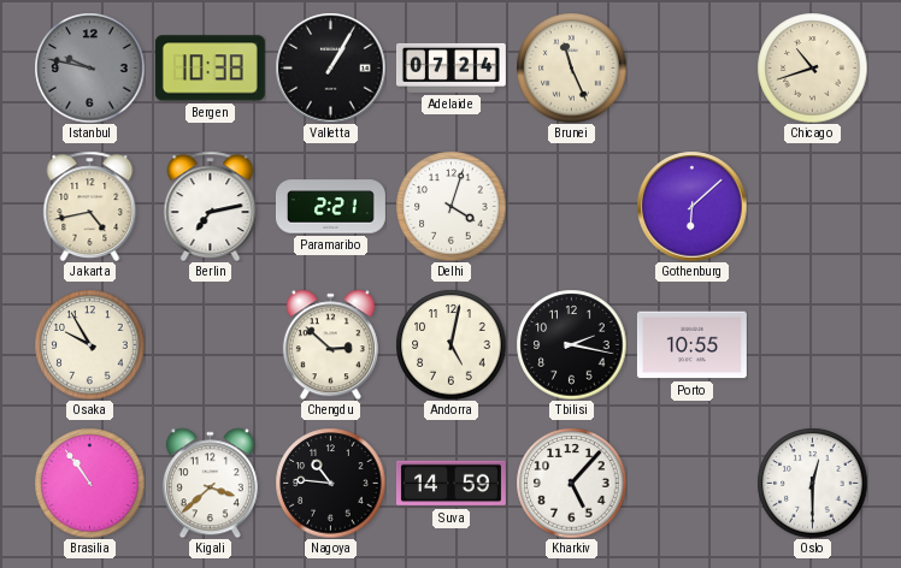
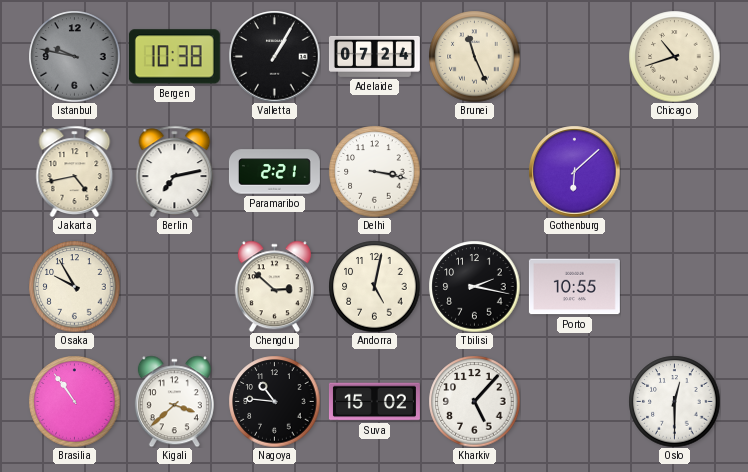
Delhi: 4:03 -> 3:17
Suva: 14:59 -> 15:02
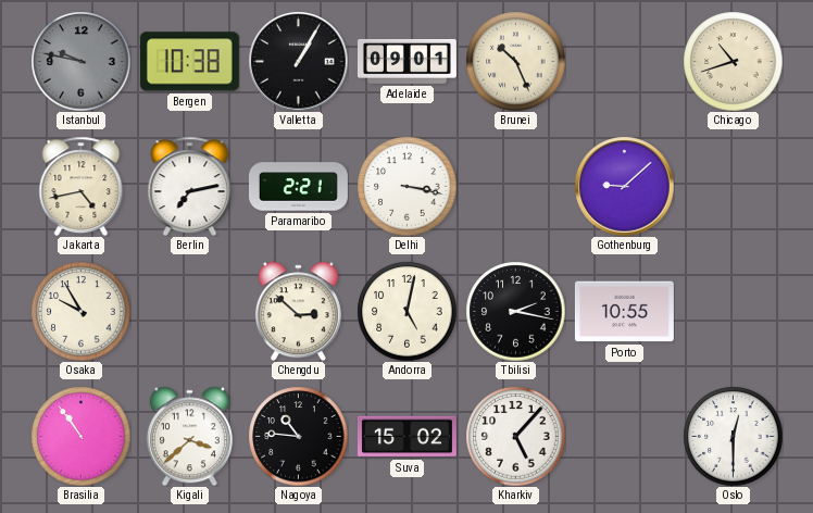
Adelaide: 07:24 -> 09:01
Brunei: 11:26 -> 10:26
Gothenburg: 6:08 -> 9:08
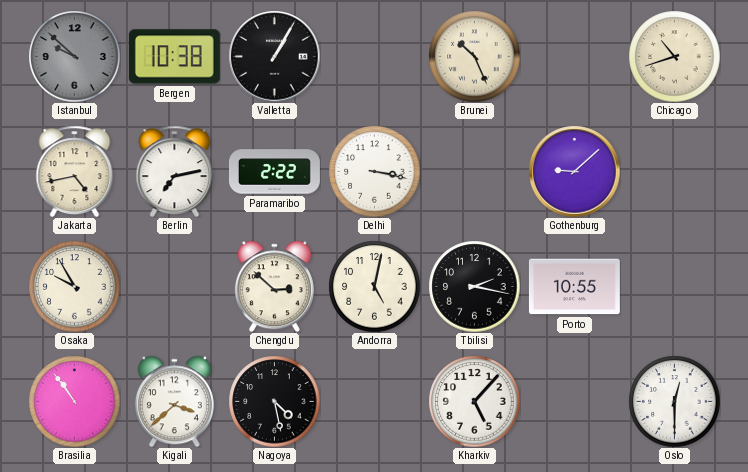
Istanbul: 9:47 -> 9:52
Adelaide: 09:01 -> none
Paramaribo: 2:21 -> 2:22
Nagoya: 10:46 -> 4:28
Suva: 15:02 -> none
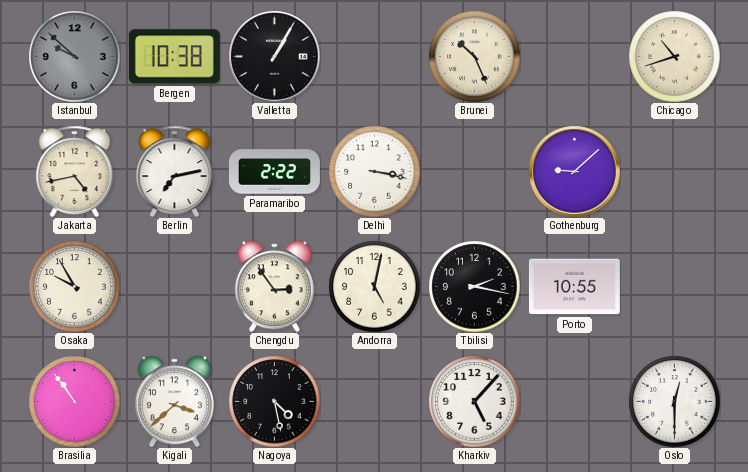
Chengdu: 2:52 -> 2:54
